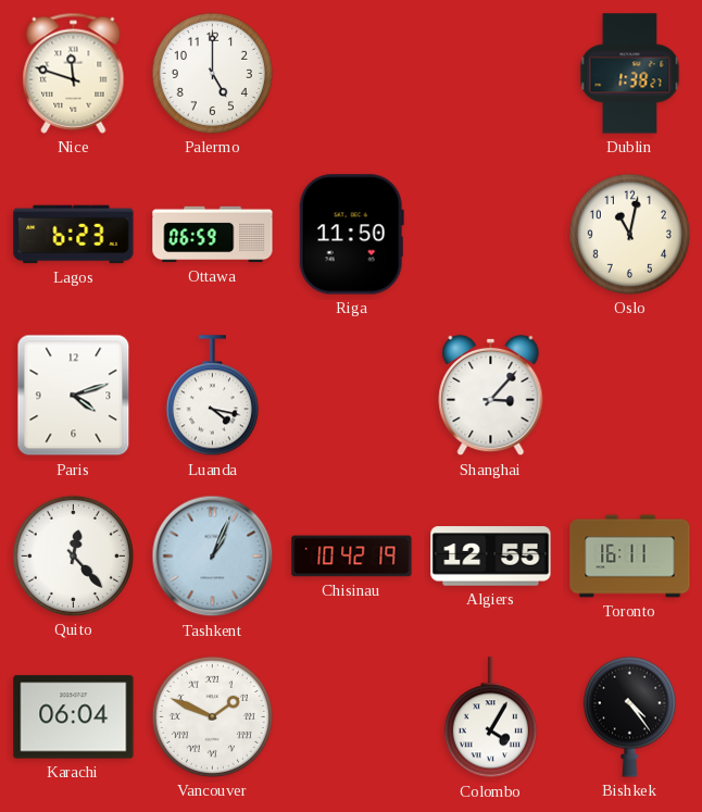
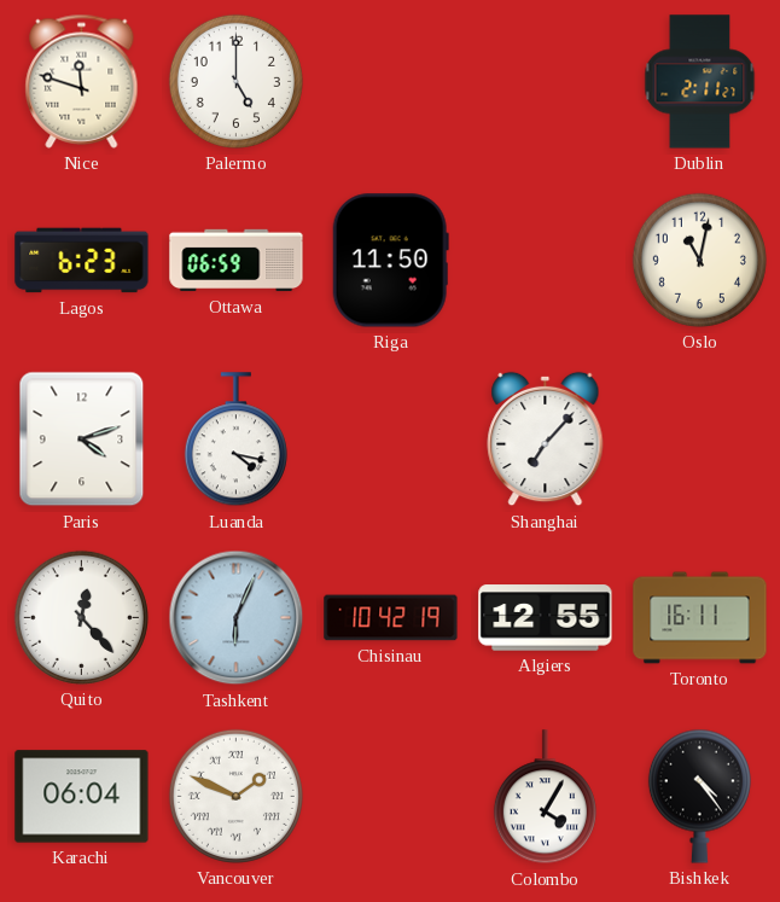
Dublin: 1:38 -> 2:11
Shanghai: 3:07 -> 7:07
Tashkent: 1:04 -> 6:04
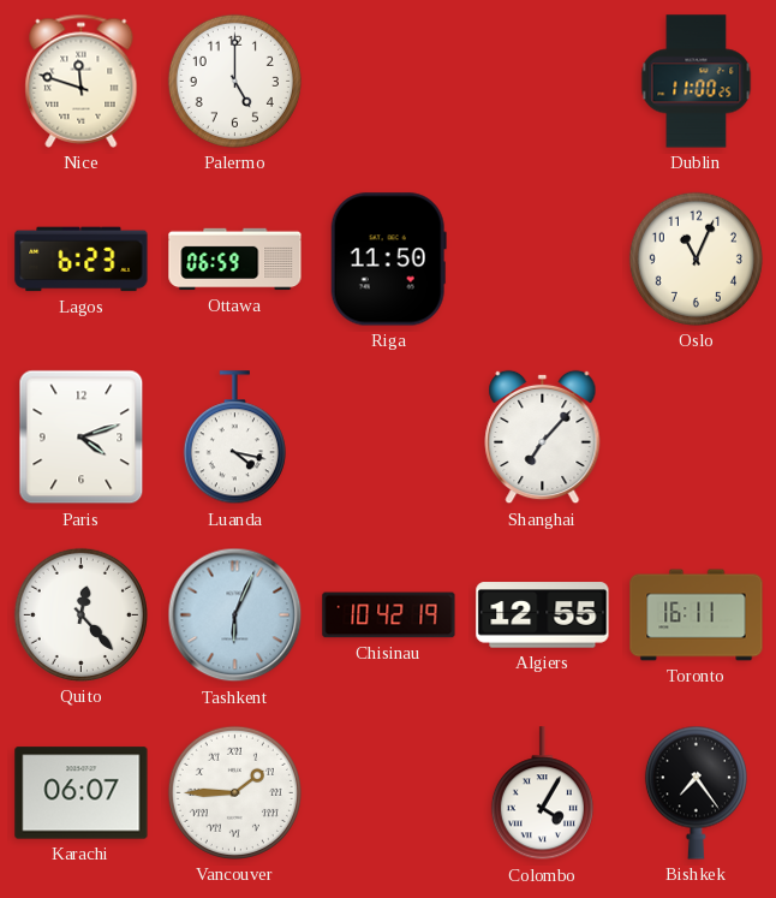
Dublin: 2:11 -> 11:00
Oslo: 11:02 -> 11:04
Karachi: 06:04 -> 06:07
Vancouver: 1:49 -> 1:45
Bishkek: 4:24 -> 7:24
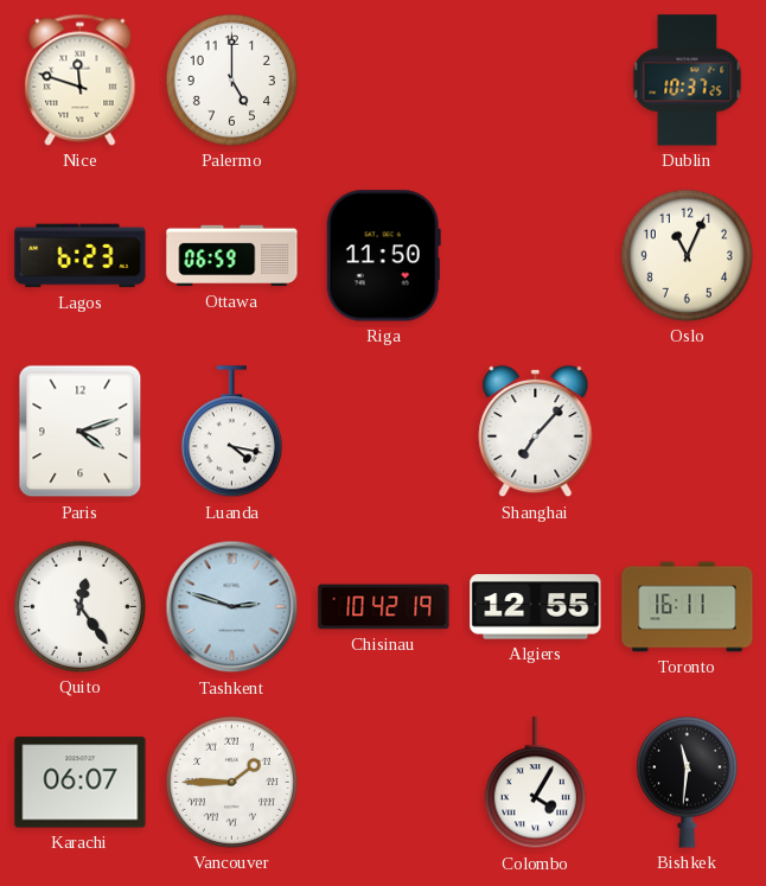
Dublin: 11:00 -> 10:37
Quito: 12:23 -> 12:24
Tashkent: 6:04 -> 2:48
Bishkek: 7:24 -> 11:31
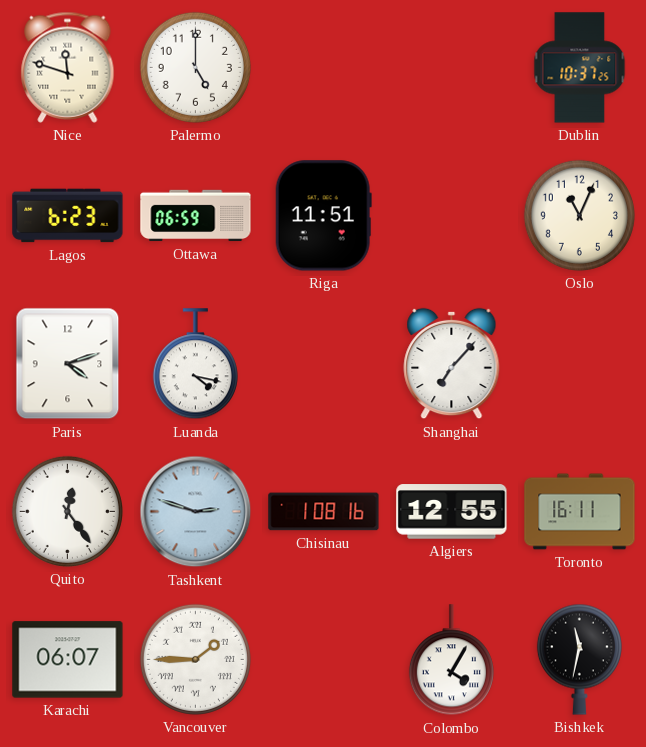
Riga: 11:50 -> 11:51
Chisinau: 10:42 -> 1:08
Bishkek: 11:31 -> 11:32
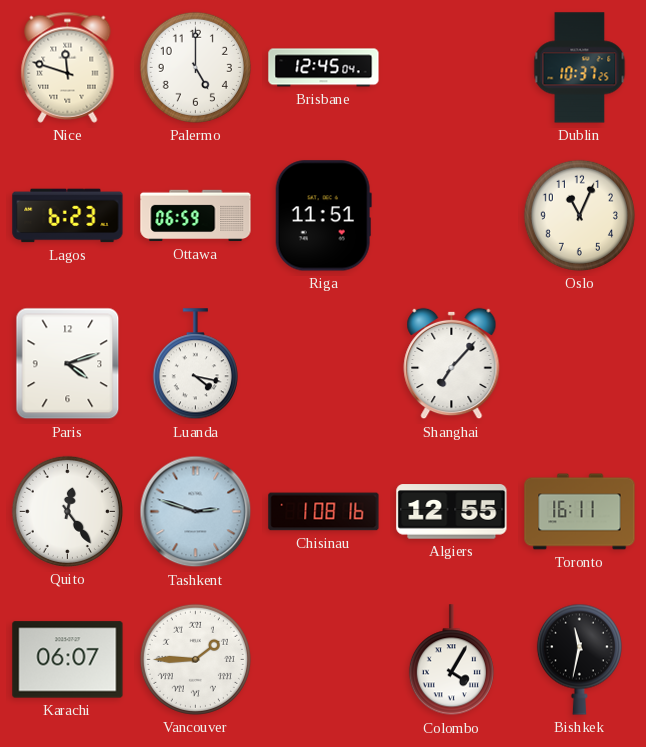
Brisbane: none -> 12:45
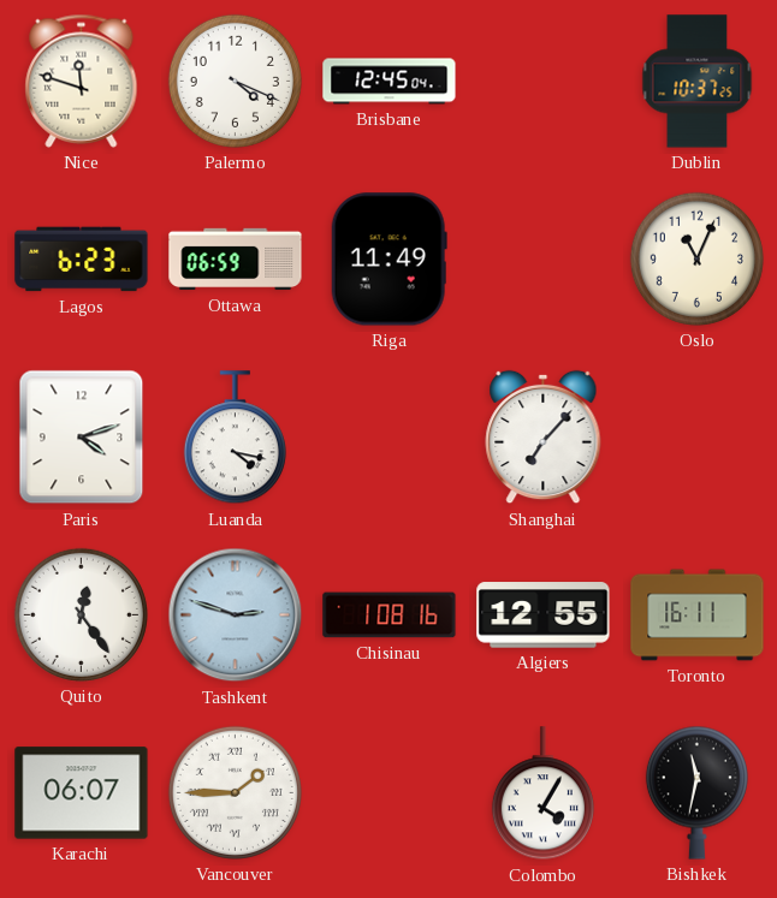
Palermo: 5:00 -> 4:19
Riga: 11:51 -> 11:49
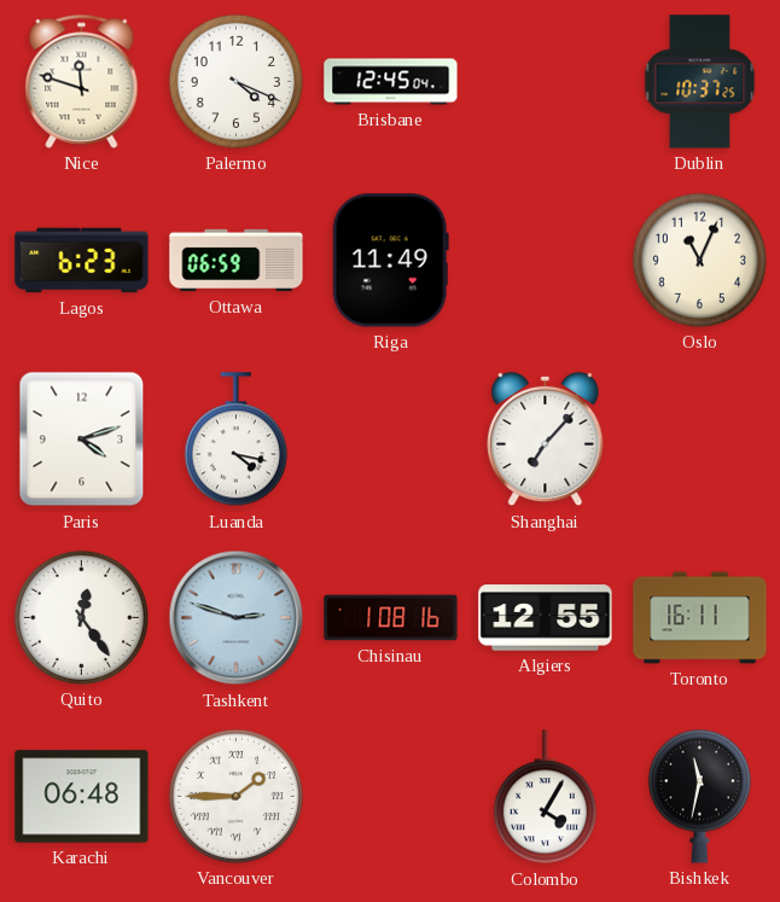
Karachi: 06:07 -> 06:48
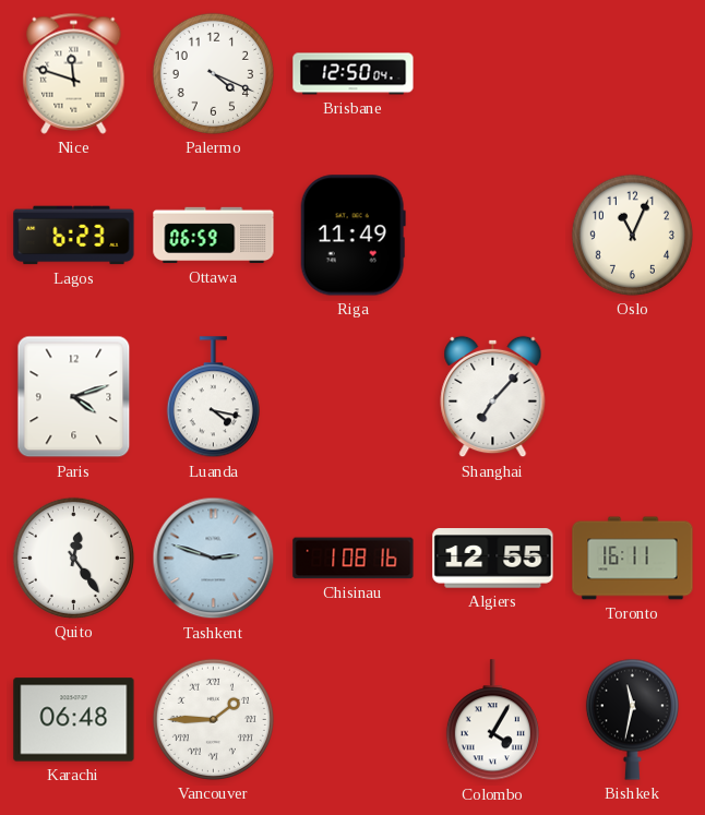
Brisbane: 12:45 -> 12:50
Dublin: 10:37 -> none
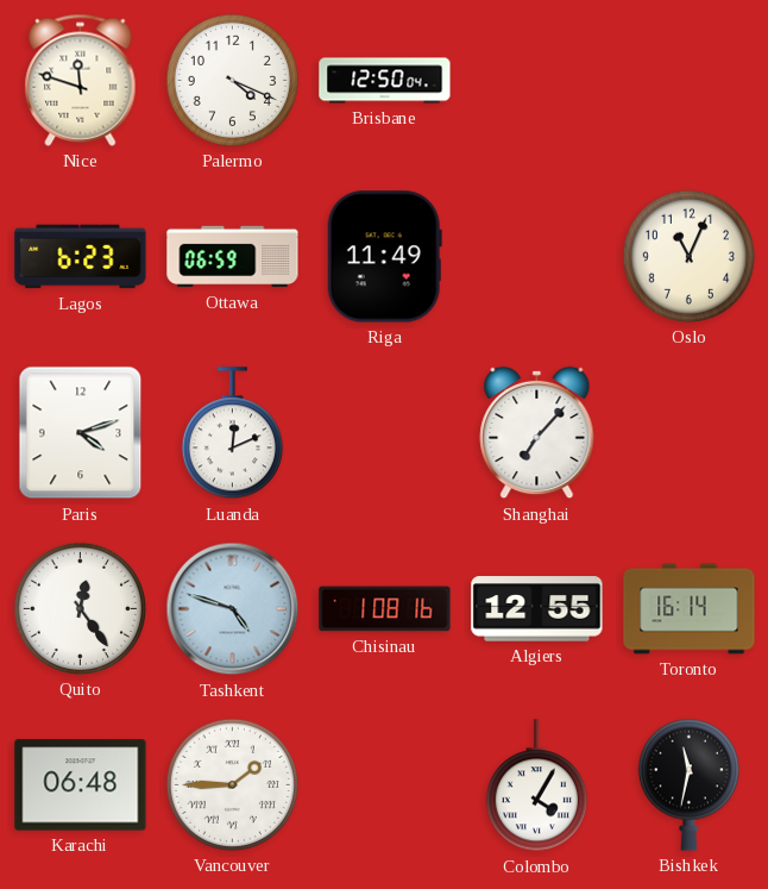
Luanda: 4:17 -> 12:11
Tashkent: 2:48 -> 4:48
Toronto: 16:11 -> 16:14
